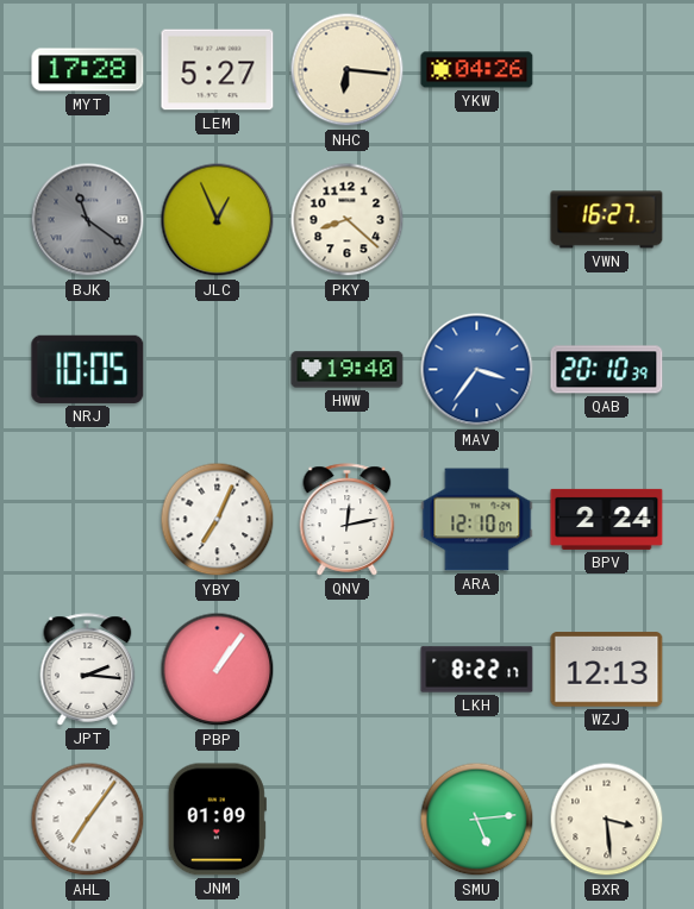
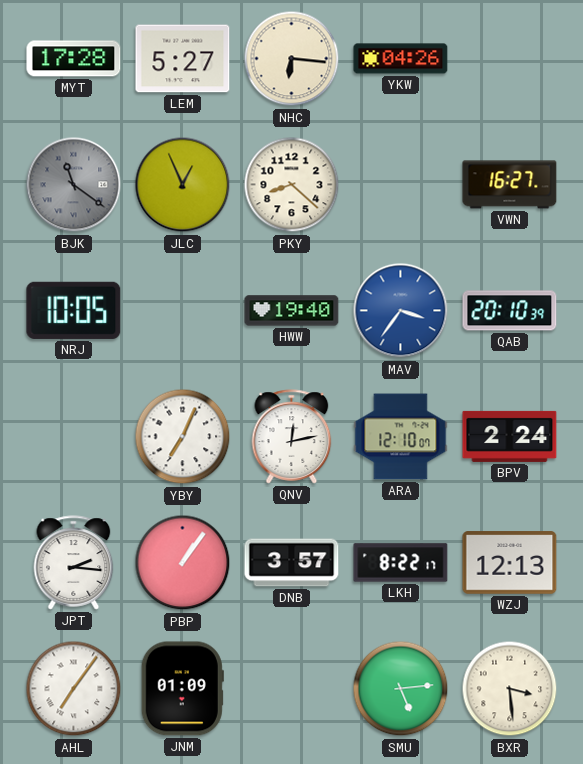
DNB: none -> 3:57
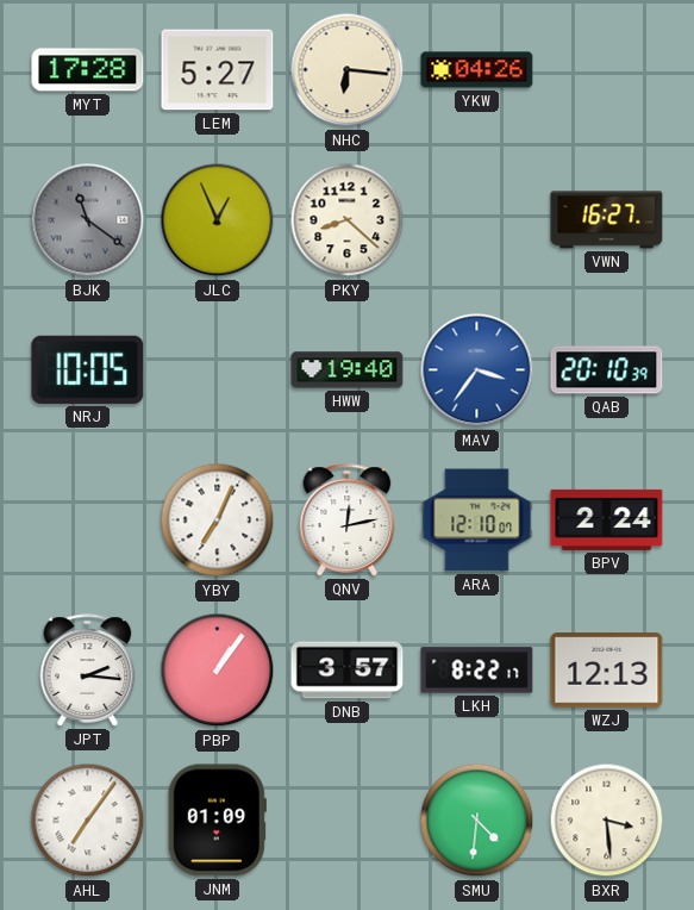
SMU: 5:14 -> 4:31
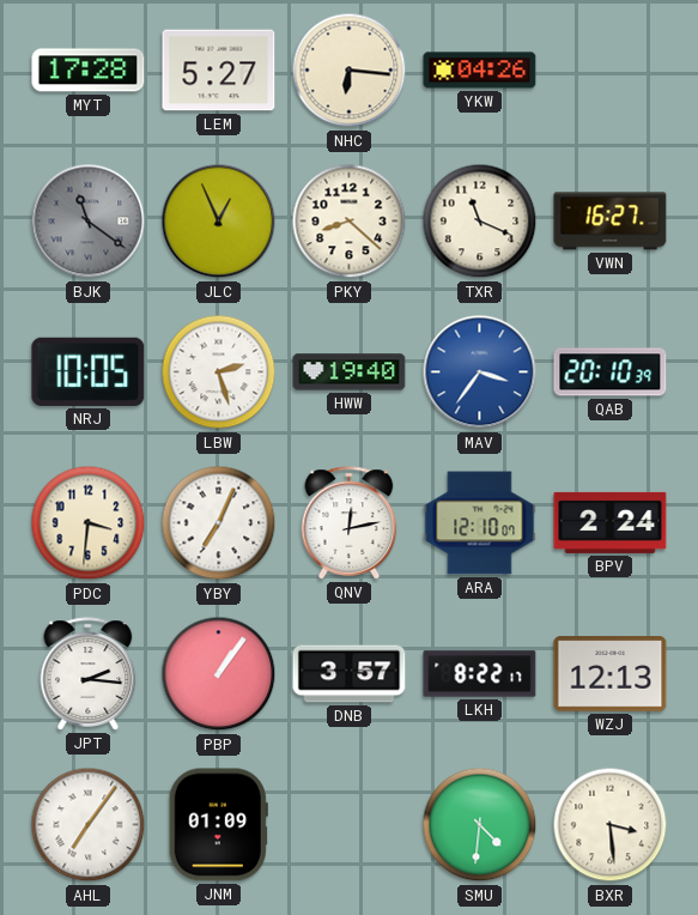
TXR: none -> 11:19
LBW: none -> 2:27
PDC: none -> 3:31
